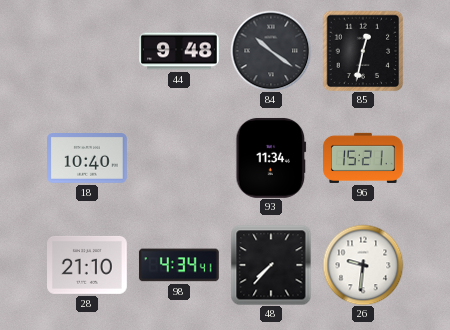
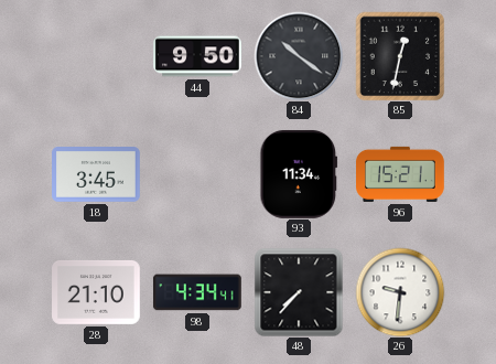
44: 9:48 -> 9:50
18: 10:40 -> 3:45
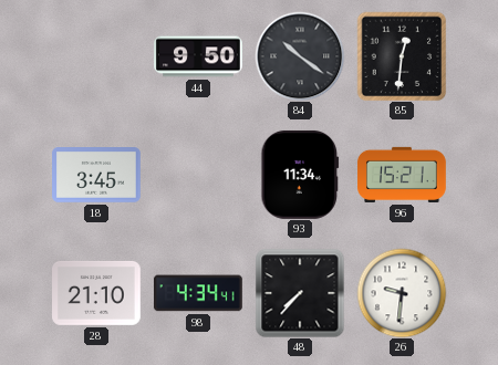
85: 12:32 -> 12:31
